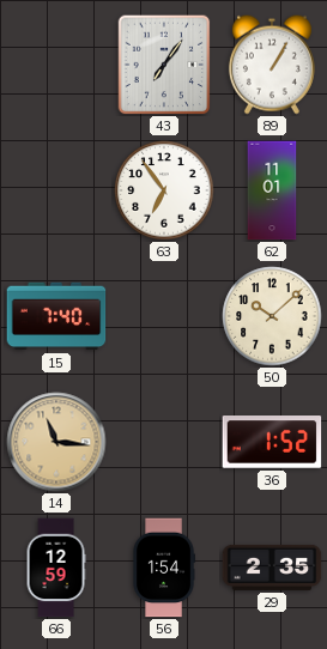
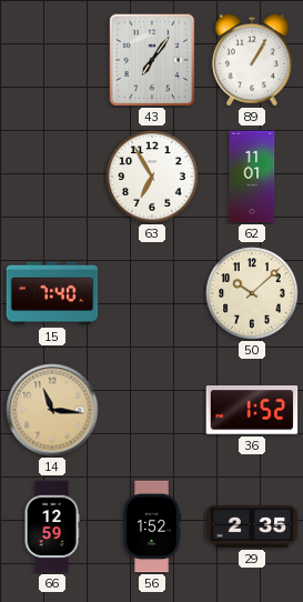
63: 6:54 -> 6:55
56: 1:54 -> 1:52
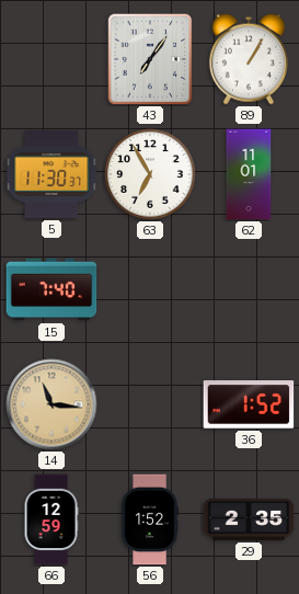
5: none -> 11:30
50: 10:08 -> none
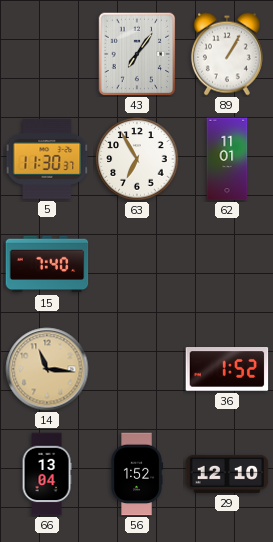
66: 12:59 -> 13:04
29: 2:35 -> 12:10
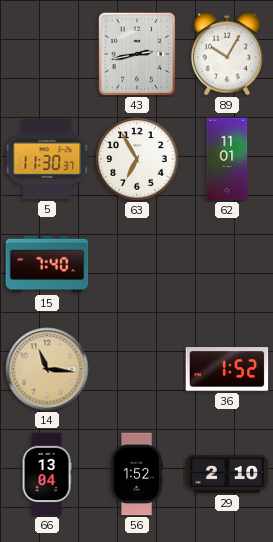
43: 7:06 -> 2:43
89: 1:05 -> 10:05
29: 12:10 -> 2:10
